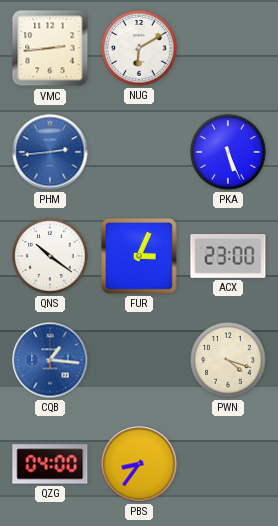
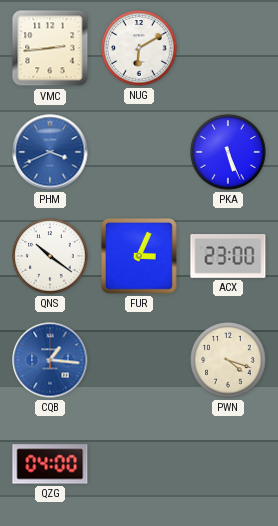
PHM: 2:44 -> 3:41
PBS: 8:36 -> none
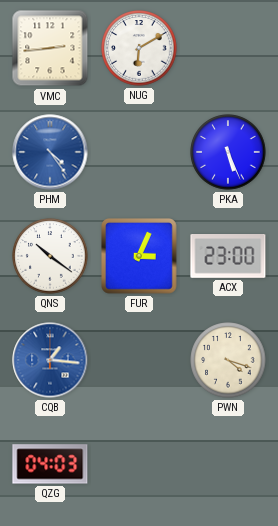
PHM: 3:41 -> 4:24
QZG: 04:00 -> 04:03
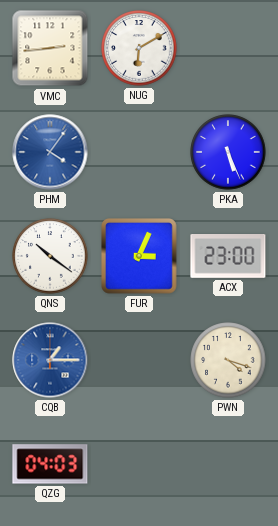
PHM: 4:24 -> 4:06
CQB: 1:16 -> 1:15
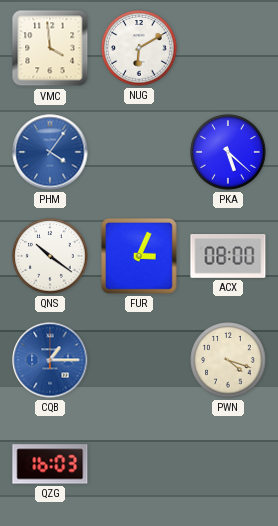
VMC: 2:44 -> 3:59
PKA: 5:26 -> 5:22
ACX: 23:00 -> 08:00
QZG: 04:03 -> 16:03
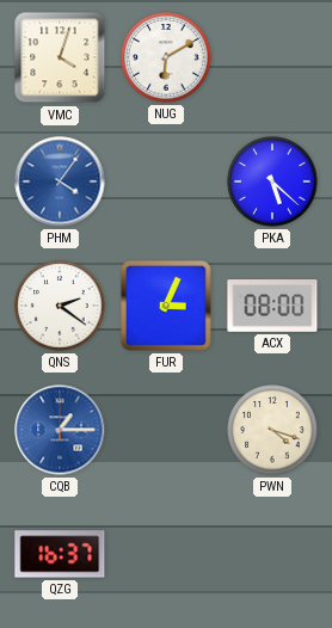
VMC: 3:59 -> 4:03
QNS: 10:21 -> 2:21
QZG: 16:03 -> 16:37
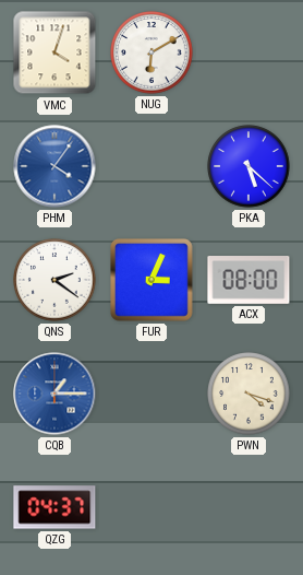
QZG: 16:37 -> 04:37
